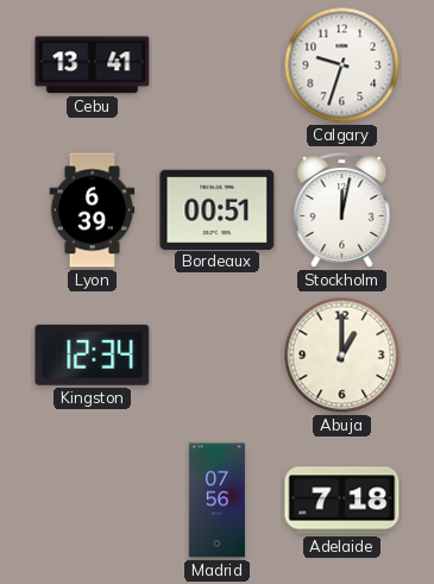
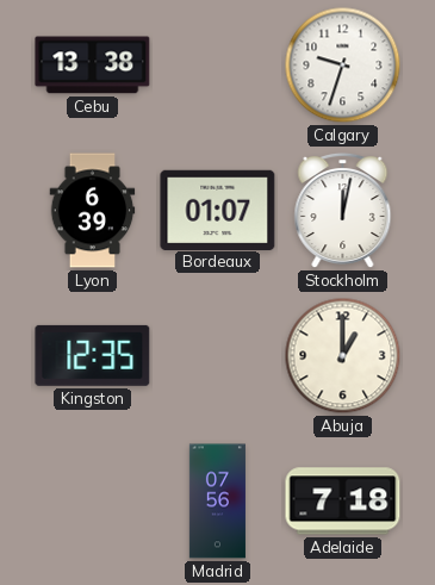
Cebu: 13:41 -> 13:38
Bordeaux: 00:51 -> 01:07
Kingston: 12:34 -> 12:35
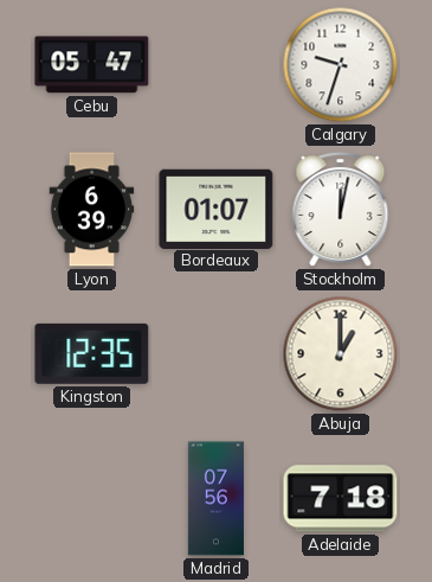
Cebu: 13:38 -> 05:47
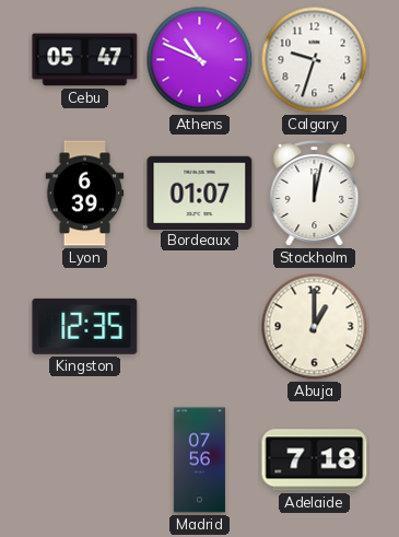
Athens: none -> 10:49
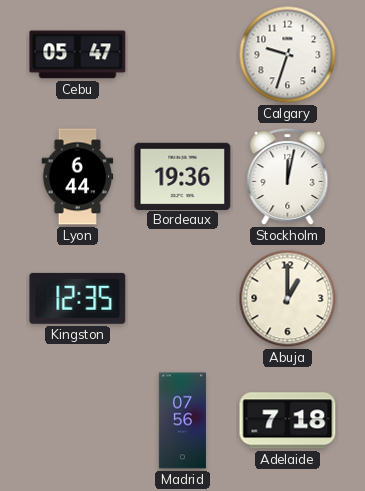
Athens: 10:49 -> none
Lyon: 6:39 -> 6:44
Bordeaux: 01:07 -> 19:36
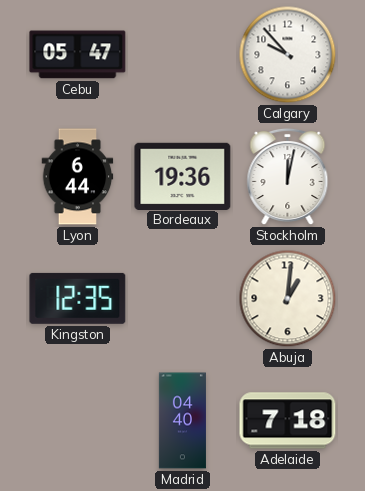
Calgary: 9:33 -> 9:53
Abuja: 1:00 -> 1:01
Madrid: 07:56 -> 04:40
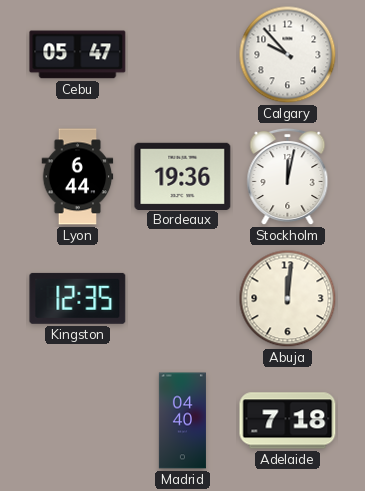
Abuja: 1:01 -> 12:01
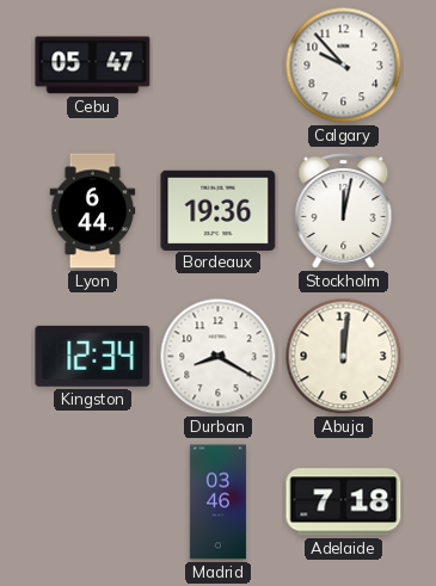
Kingston: 12:35 -> 12:34
Durban: none -> 8:20
Madrid: 04:40 -> 03:46
